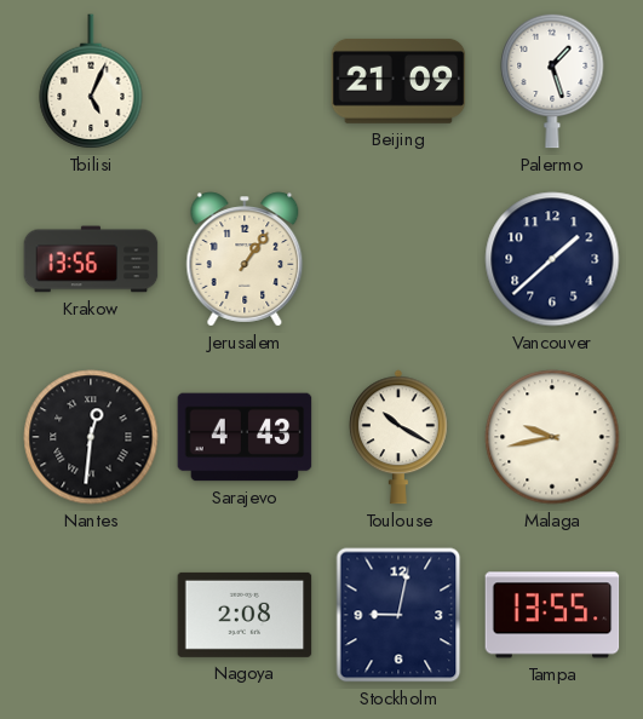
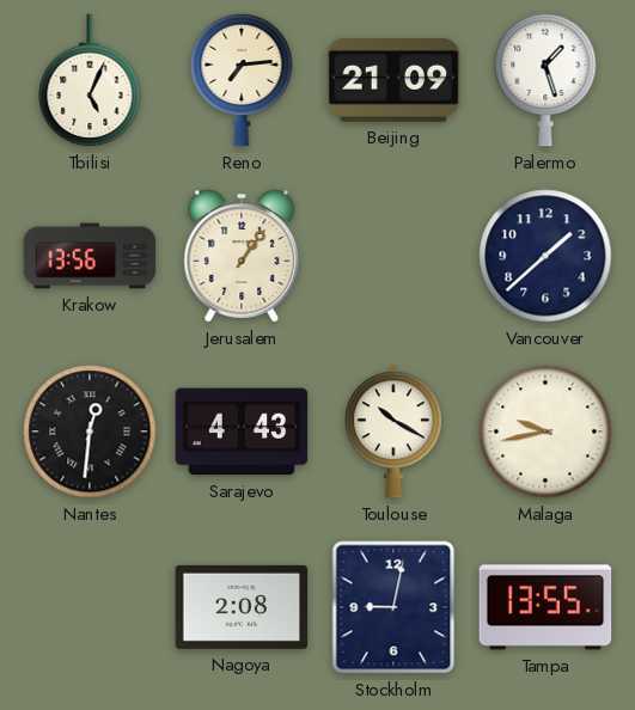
Reno: none -> 7:14
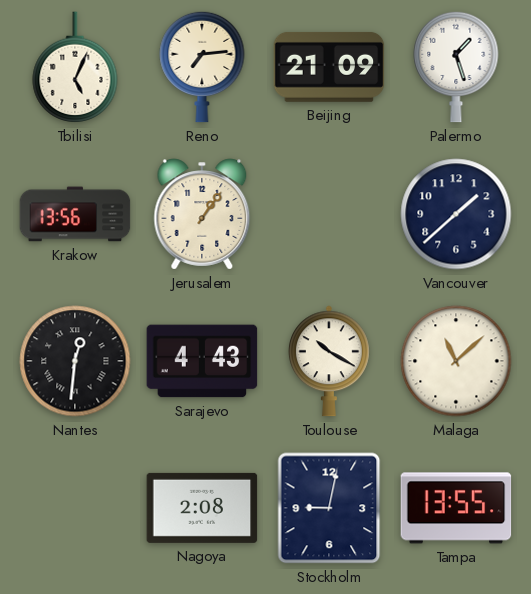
Malaga: 9:43 -> 11:08
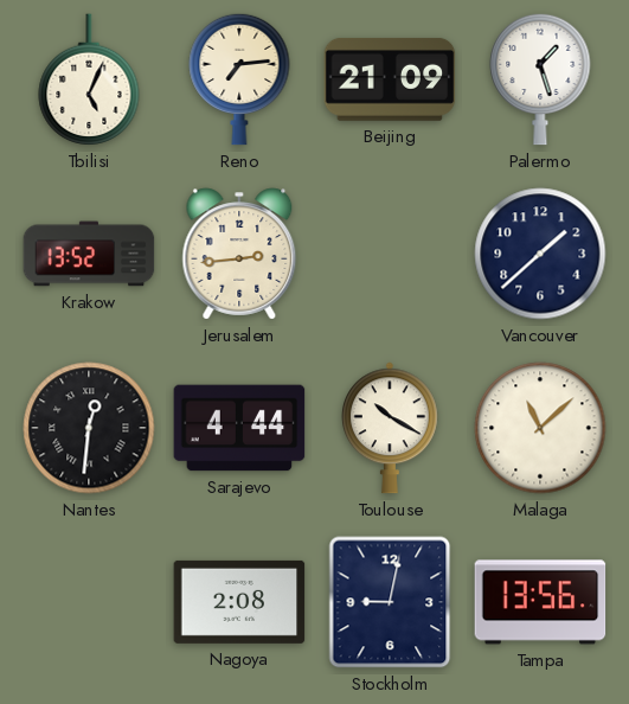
Krakow: 13:56 -> 13:52
Jerusalem: 1:06 -> 2:44
Sarajevo: 4:43 -> 4:44
Tampa: 13:55 -> 13:56
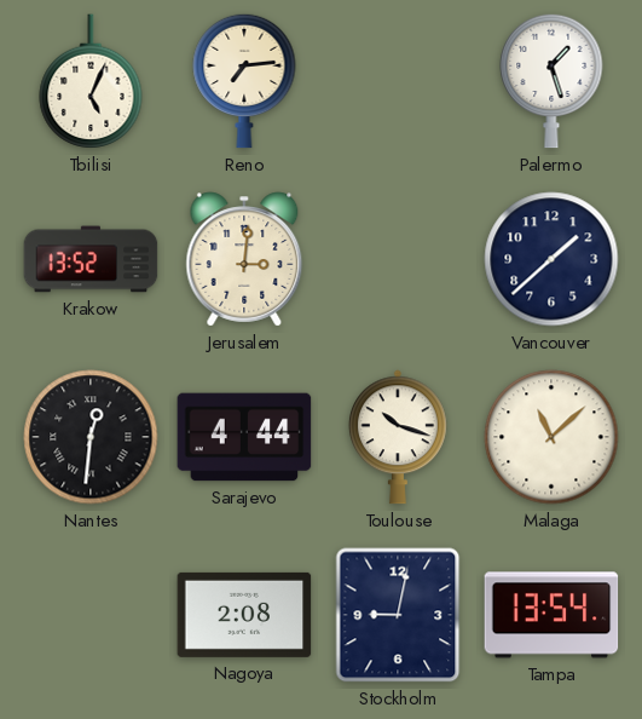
Beijing: 21:09 -> none
Jerusalem: 2:44 -> 3:01
Toulouse: 10:20 -> 10:18
Tampa: 13:56 -> 13:54
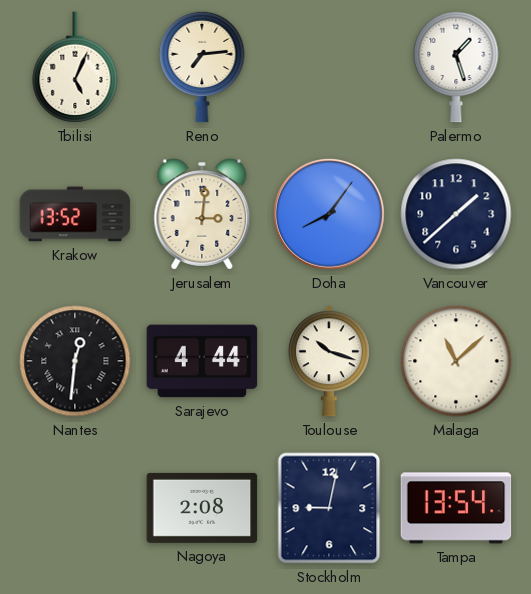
Doha: none -> 8:06
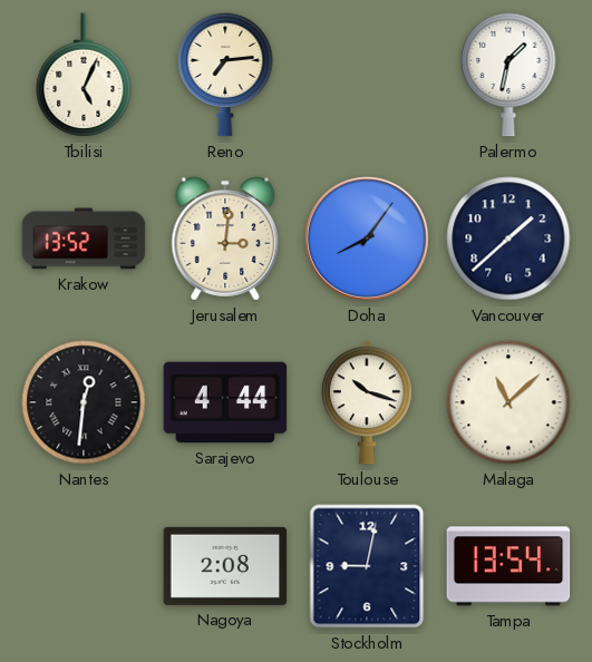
Palermo: 1:27 -> 1:32
